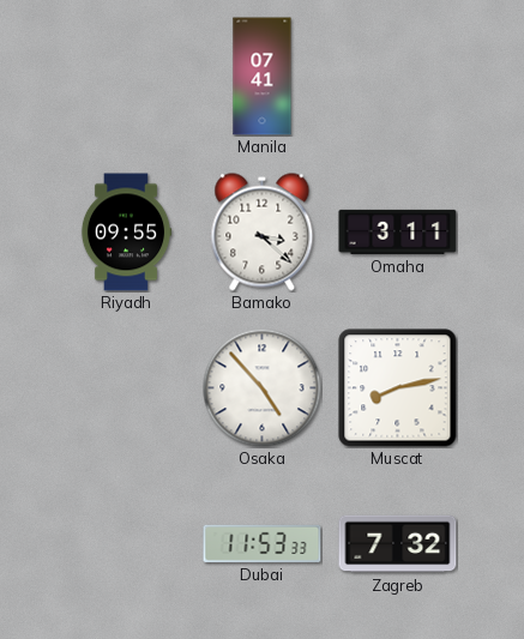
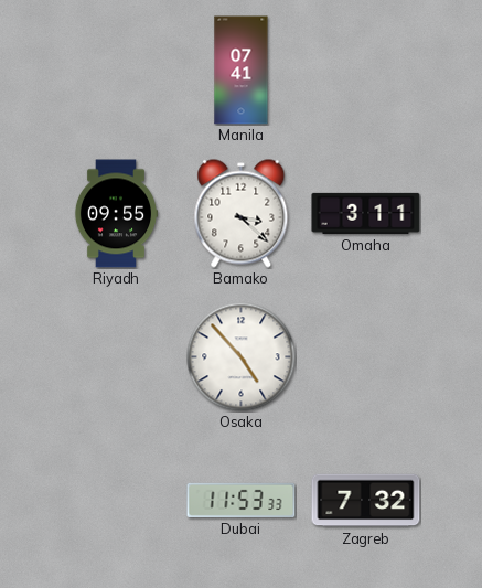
Muscat: 8:13 -> none
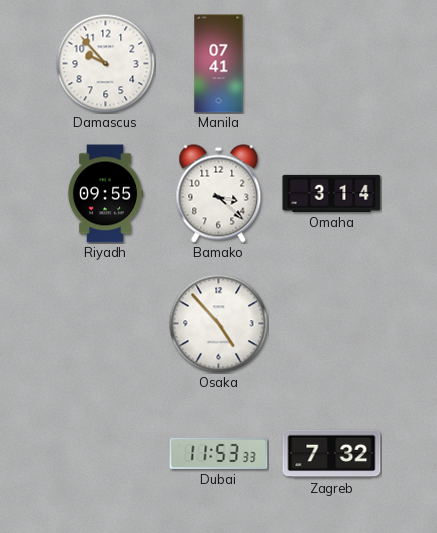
Damascus: none -> 9:53
Omaha: 3:11 -> 3:14
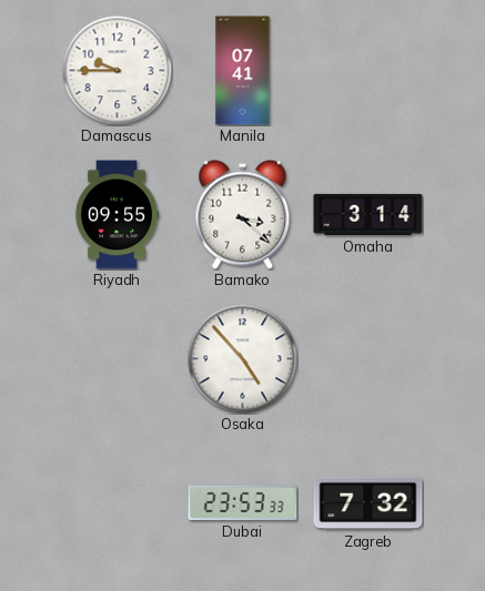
Damascus: 9:53 -> 9:45
Dubai: 11:53 -> 23:53
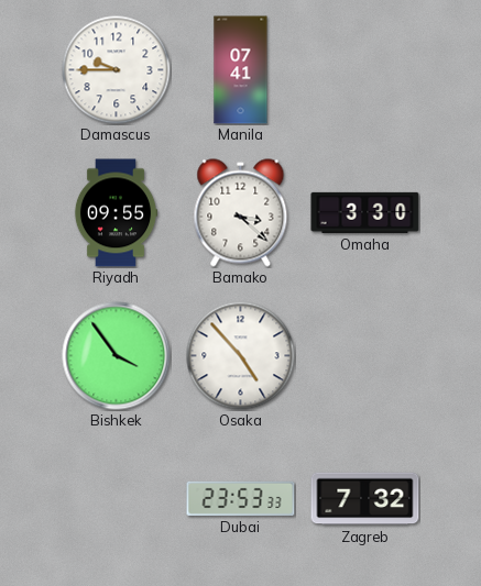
Omaha: 3:14 -> 3:30
Bishkek: none -> 3:54
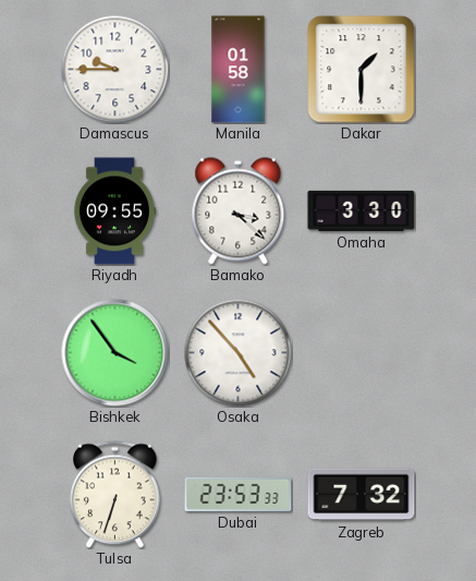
Manila: 07:41 -> 01:58
Dakar: none -> 1:30
Tulsa: none -> 6:33
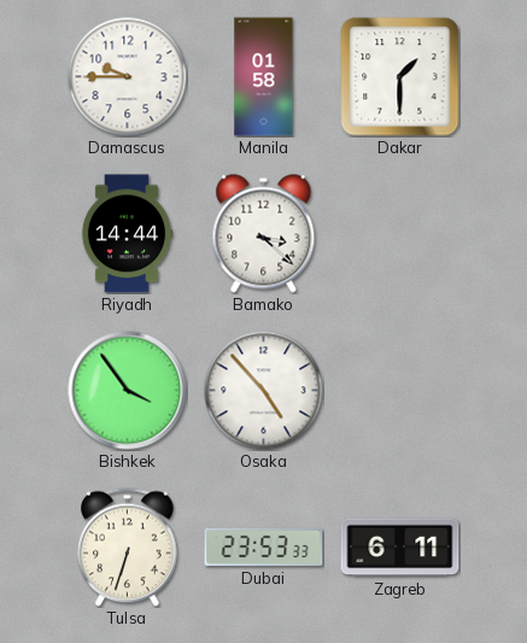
Riyadh: 09:55 -> 14:44
Omaha: 3:30 -> none
Zagreb: 7:32 -> 6:11
